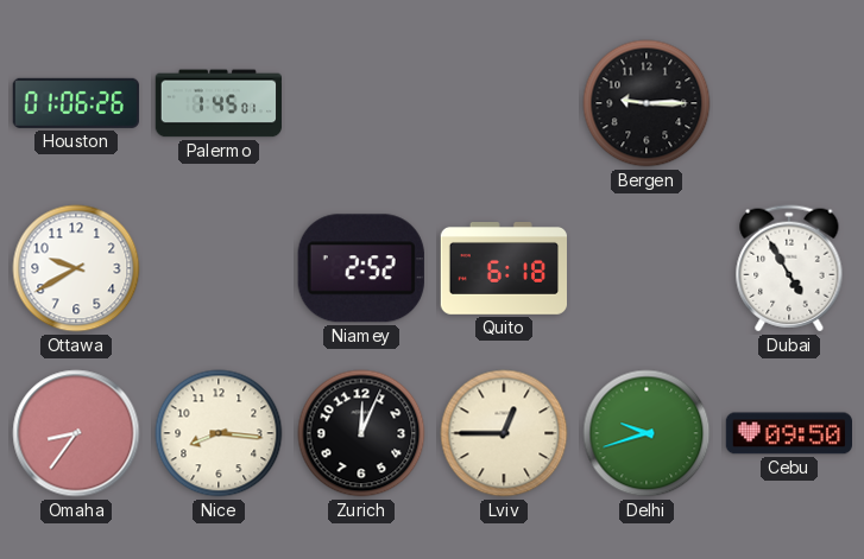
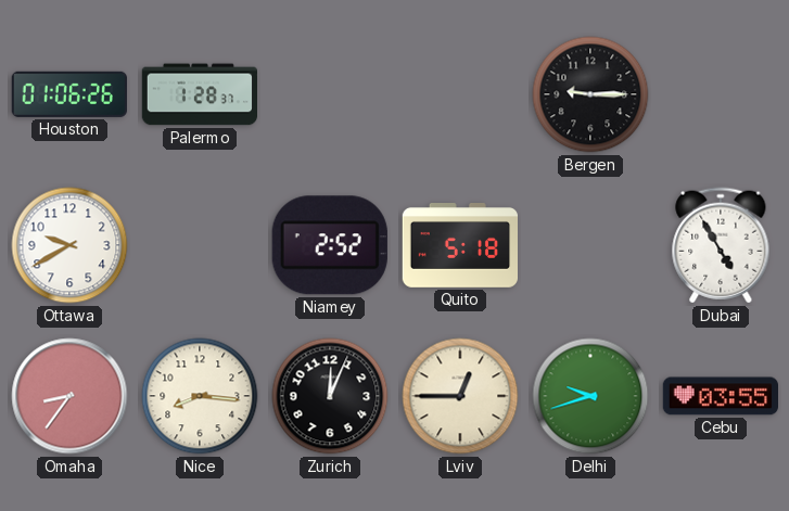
Palermo: 1:45 -> 1:28
Quito: 6:18 -> 5:18
Cebu: 09:50 -> 03:55
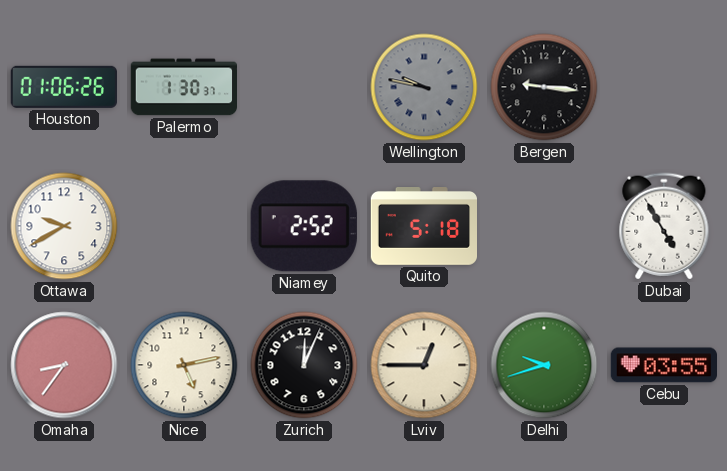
Palermo: 1:28 -> 1:30
Wellington: none -> 9:47
Bergen: 9:15 -> 9:16
Nice: 8:16 -> 5:13
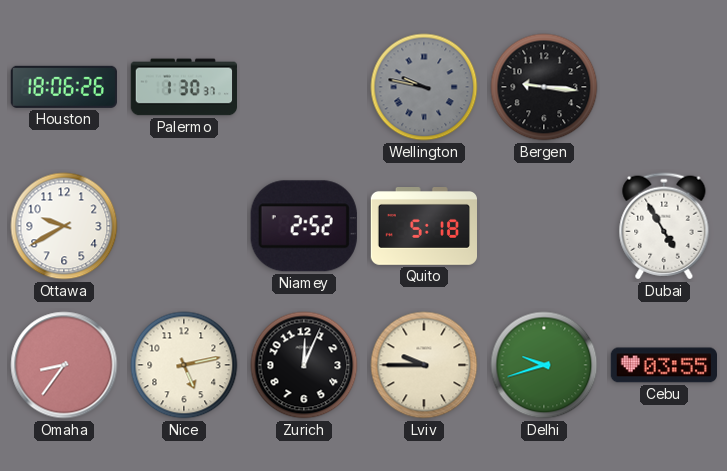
Houston: 01:06 -> 18:06
Lviv: 12:45 -> 9:45
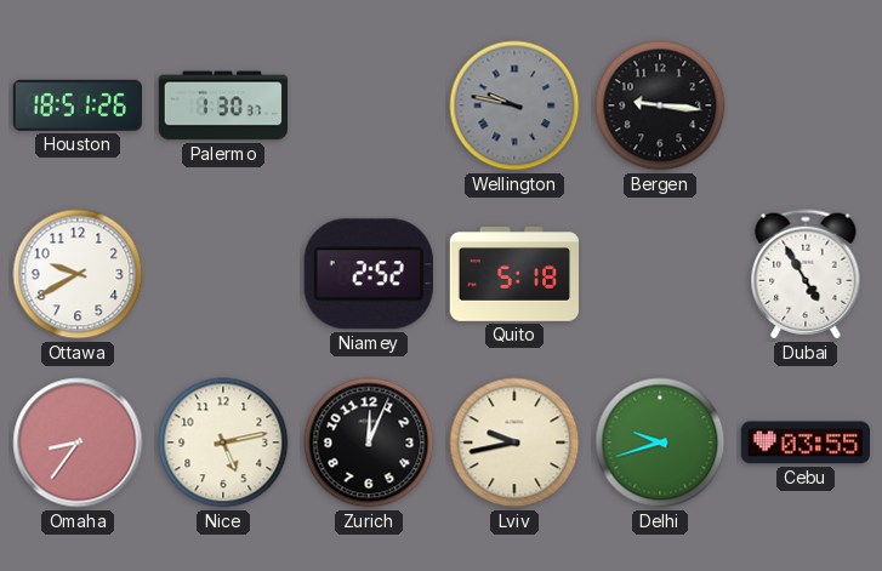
Houston: 18:06 -> 18:51
Lviv: 9:45 -> 9:43
